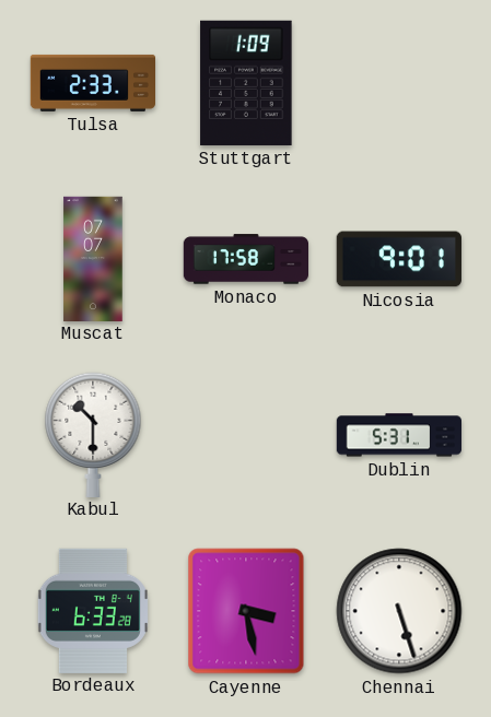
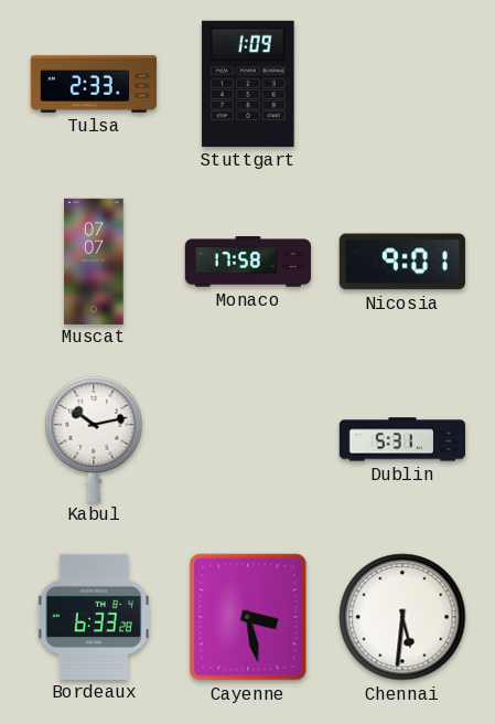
Kabul: 10:30 -> 10:13
Chennai: 5:27 -> 5:31
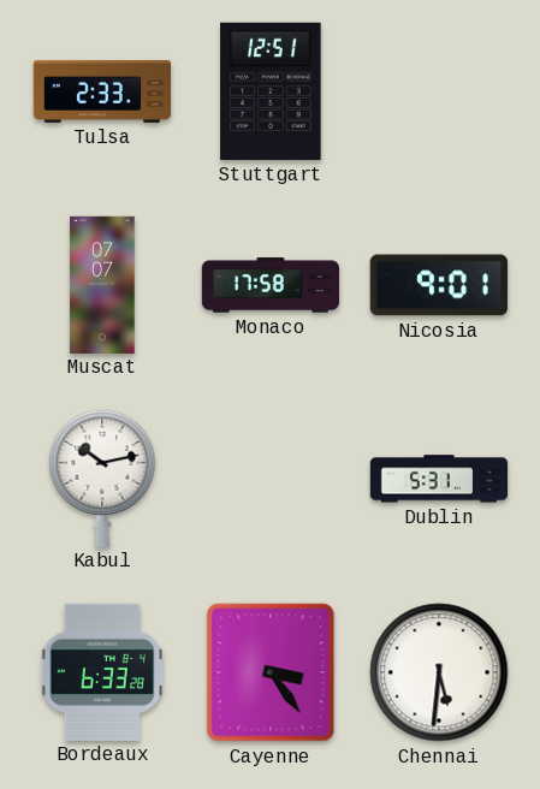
Stuttgart: 1:09 -> 12:51
Cayenne: 3:28 -> 3:24
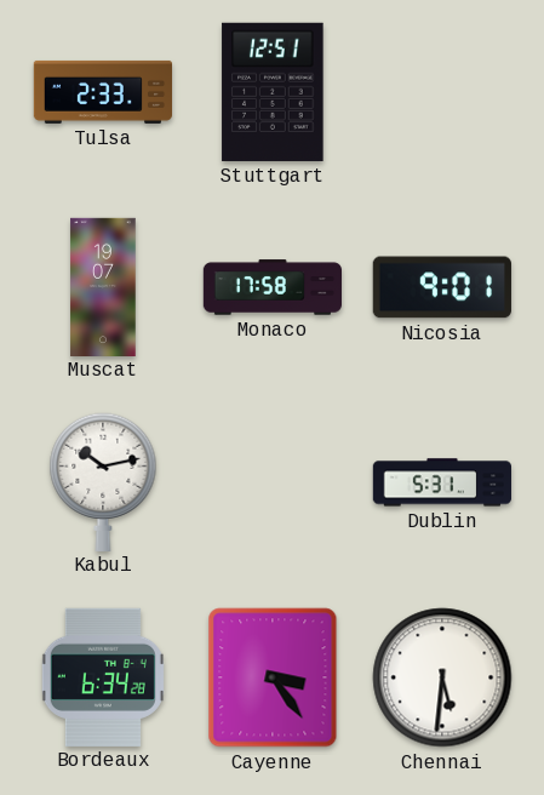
Muscat: 07:07 -> 19:07
Bordeaux: 6:33 -> 6:34
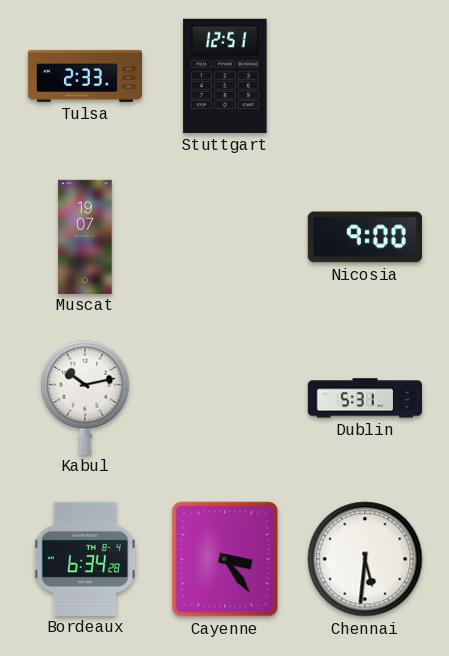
Monaco: 17:58 -> none
Nicosia: 9:01 -> 9:00
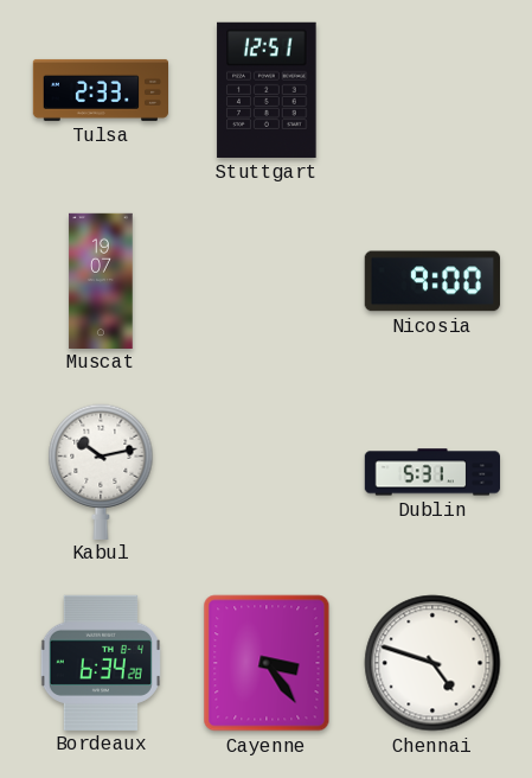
Chennai: 5:31 -> 4:48
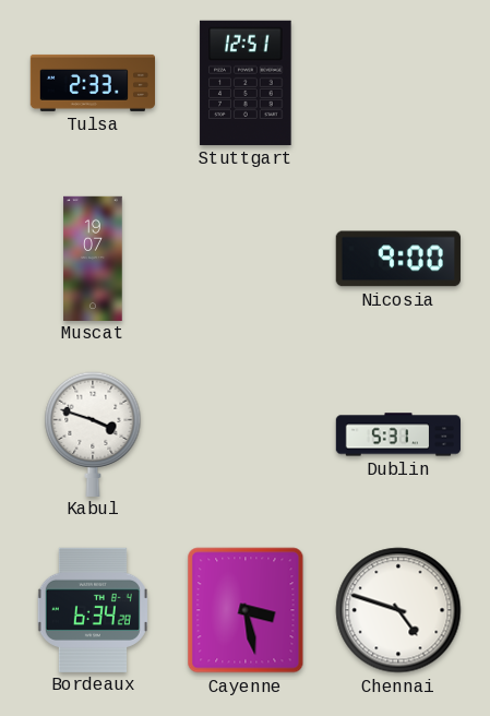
Kabul: 10:13 -> 3:48
Cayenne: 3:24 -> 3:28
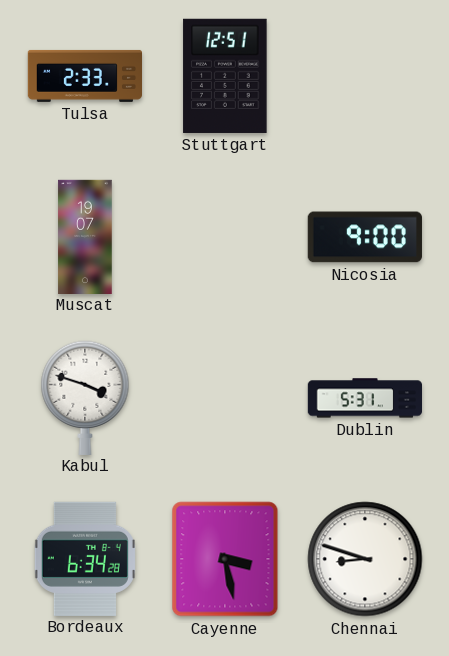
Chennai: 4:48 -> 8:48
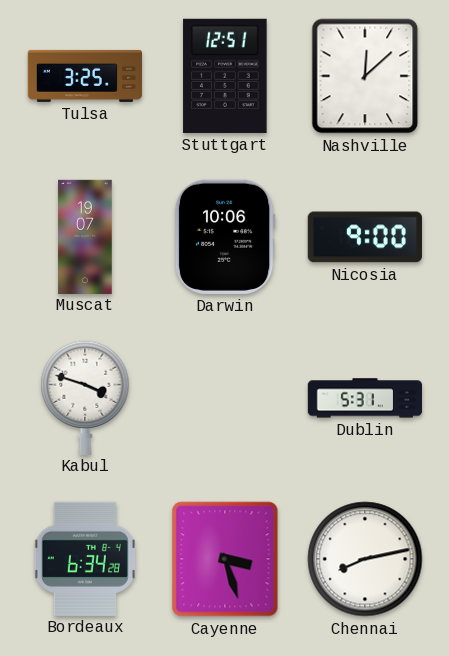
Tulsa: 2:33 -> 3:25
Nashville: none -> 12:08
Darwin: none -> 10:06
Cayenne: 3:28 -> 3:27
Chennai: 8:48 -> 8:13
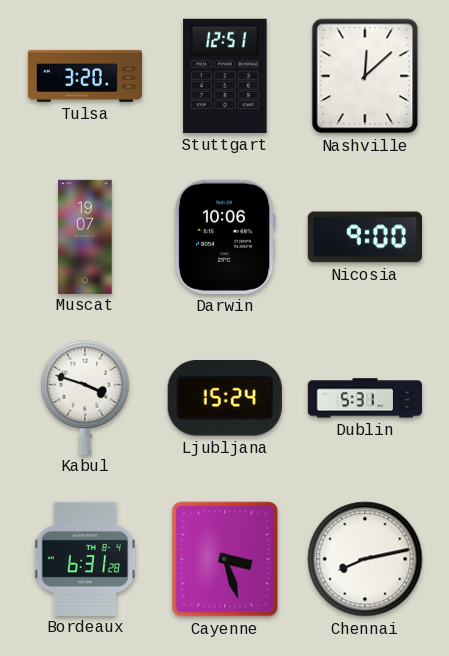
Tulsa: 3:25 -> 3:20
Ljubljana: none -> 15:24
Bordeaux: 6:34 -> 6:31
